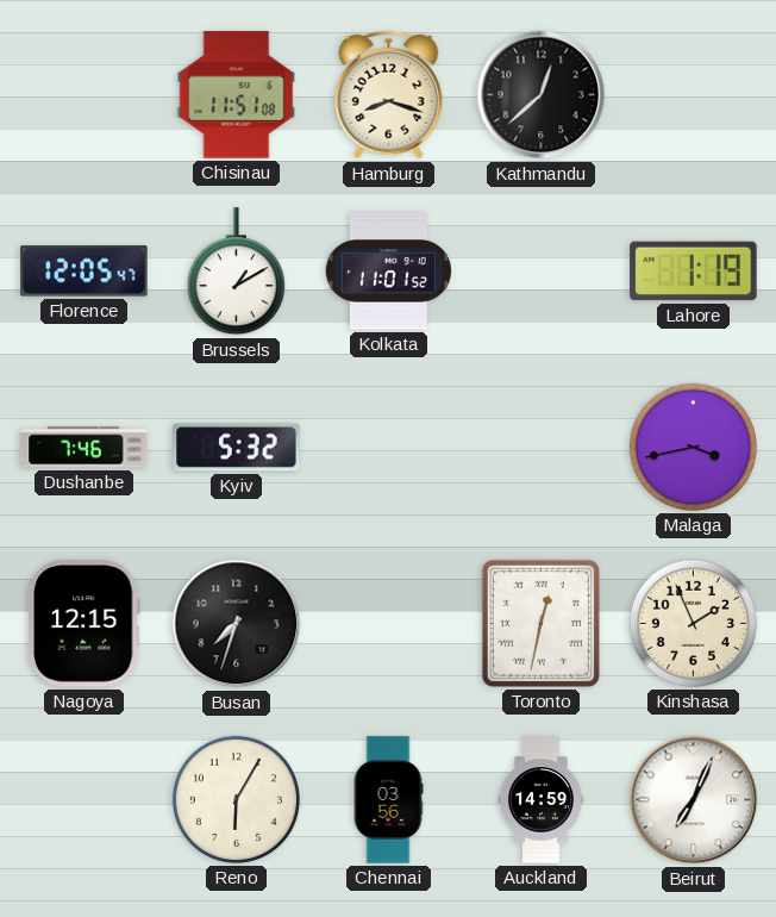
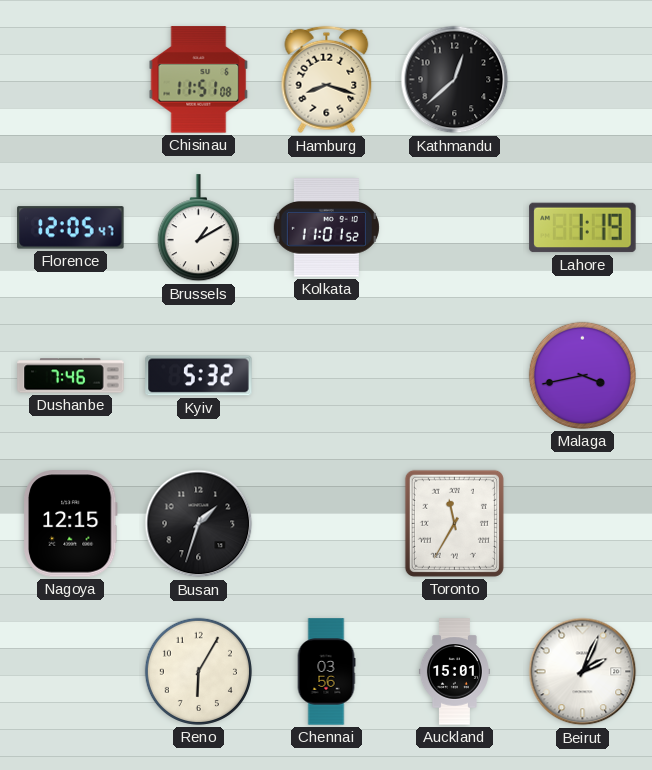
Busan: 7:33 -> 1:33
Toronto: 12:32 -> 11:35
Kinshasa: 1:56 -> none
Auckland: 14:59 -> 15:01
Beirut: 7:04 -> 2:04
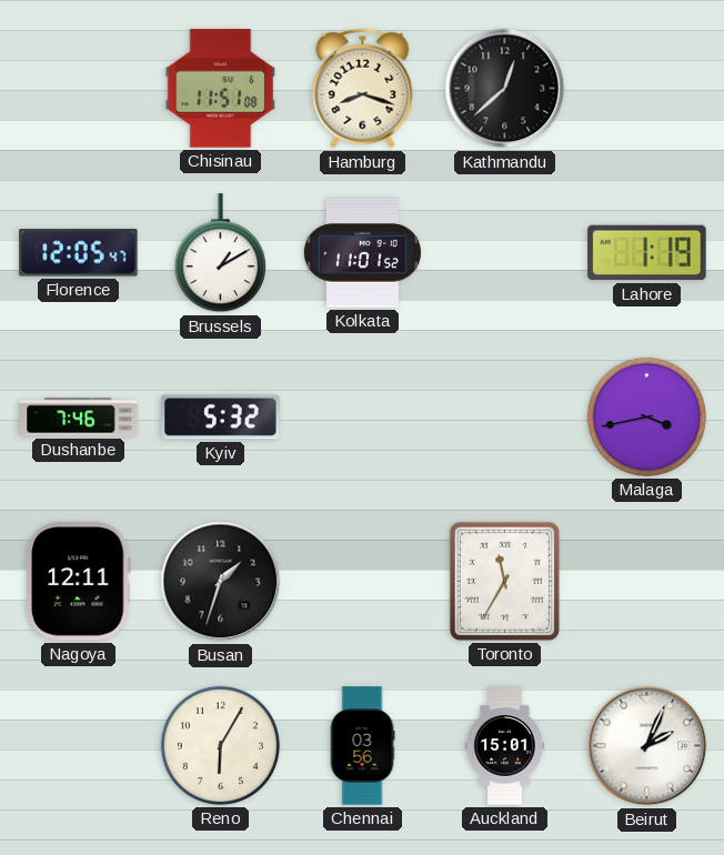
Nagoya: 12:15 -> 12:11
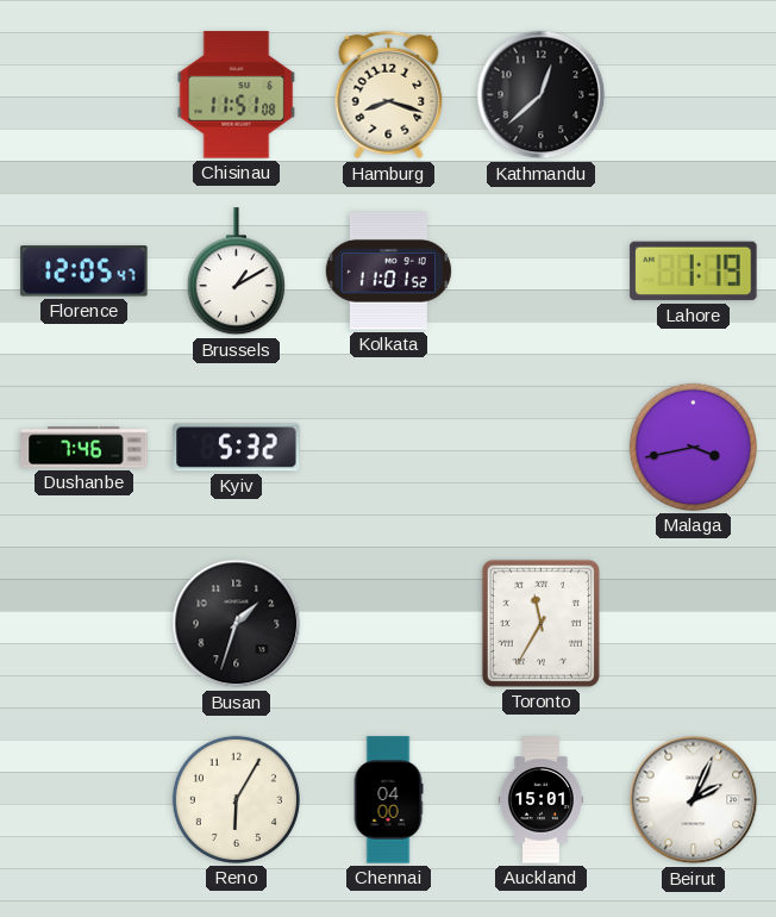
Nagoya: 12:11 -> none
Chennai: 03:56 -> 04:00
